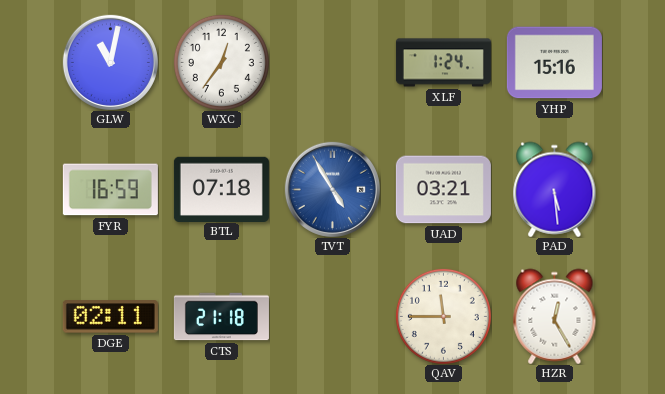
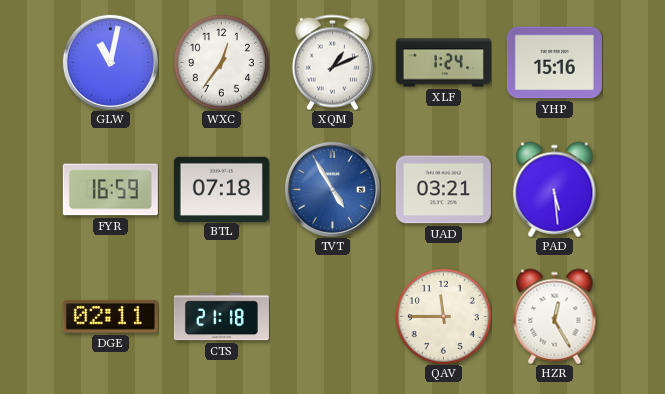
XQM: none -> 1:11
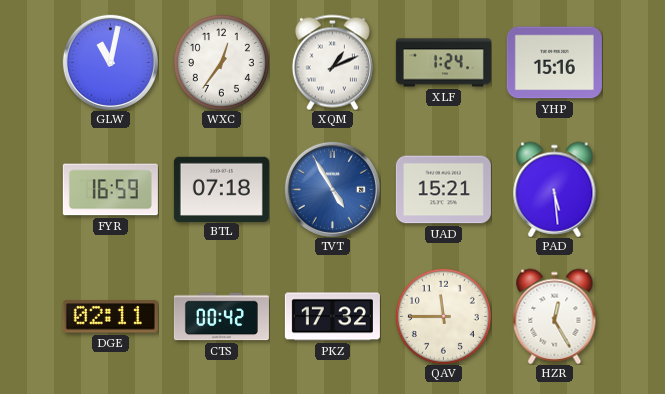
UAD: 03:21 -> 15:21
CTS: 21:18 -> 00:42
PKZ: none -> 17:32
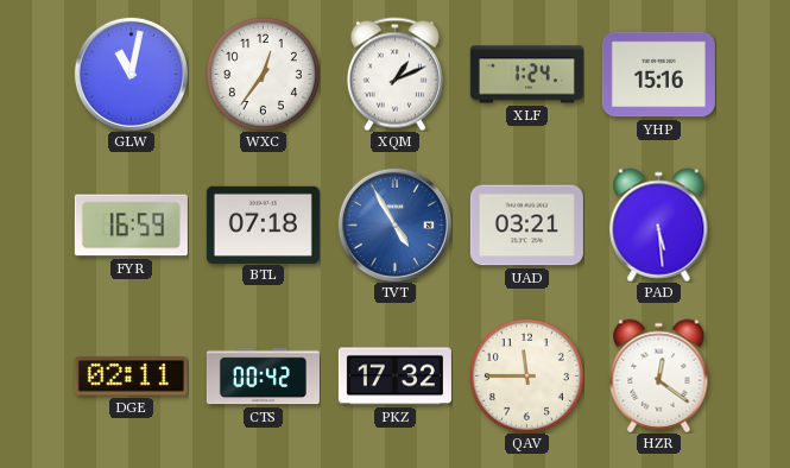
UAD: 15:21 -> 03:21
HZR: 12:25 -> 12:21
